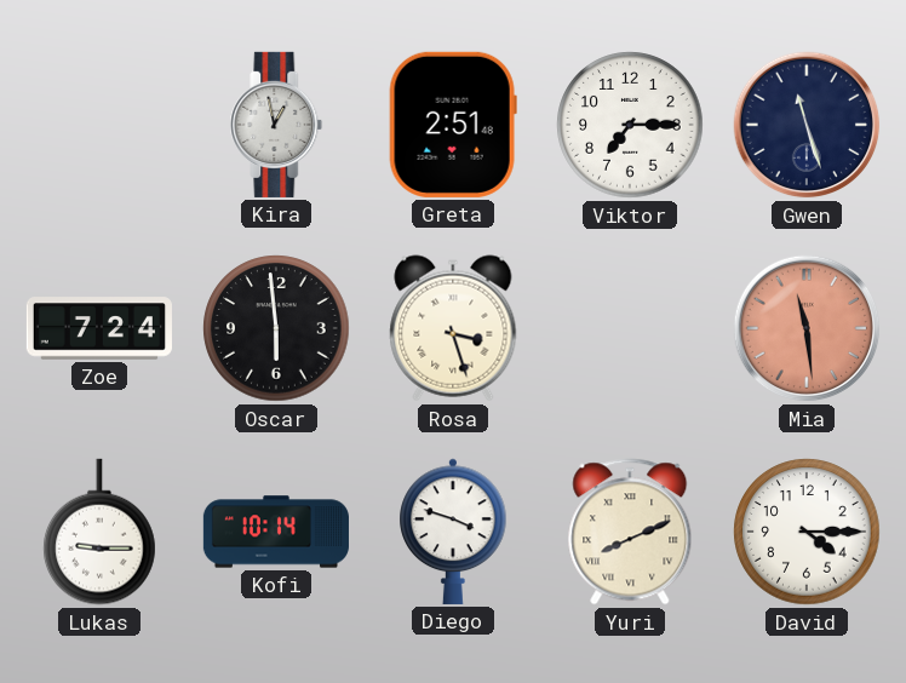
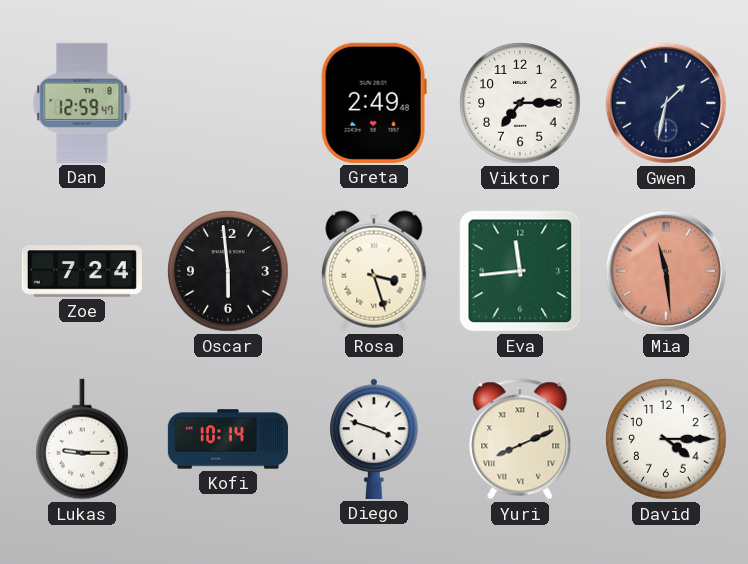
Dan: none -> 12:59
Kira: 12:58 -> none
Greta: 2:51 -> 2:49
Gwen: 11:27 -> 1:32
Eva: none -> 11:44
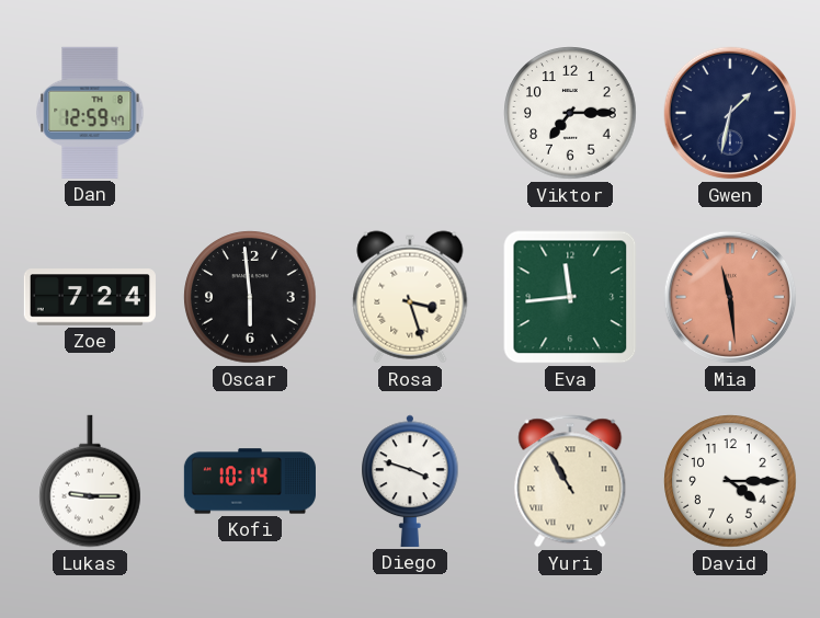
Greta: 2:49 -> none
Yuri: 8:11 -> 10:55
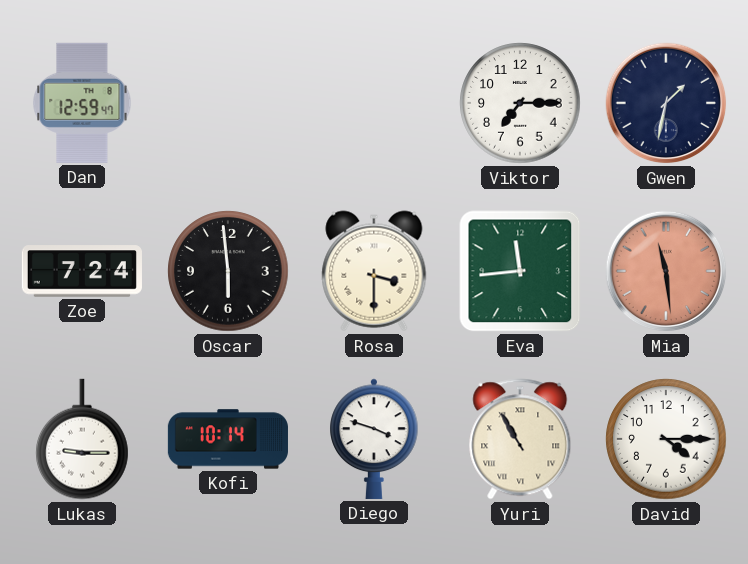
Rosa: 3:27 -> 3:30
